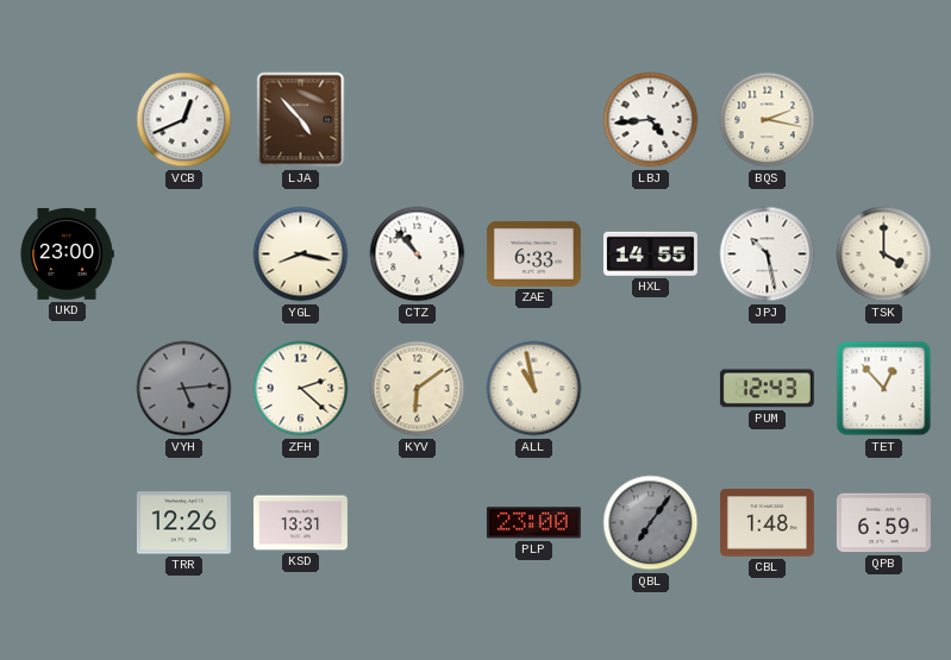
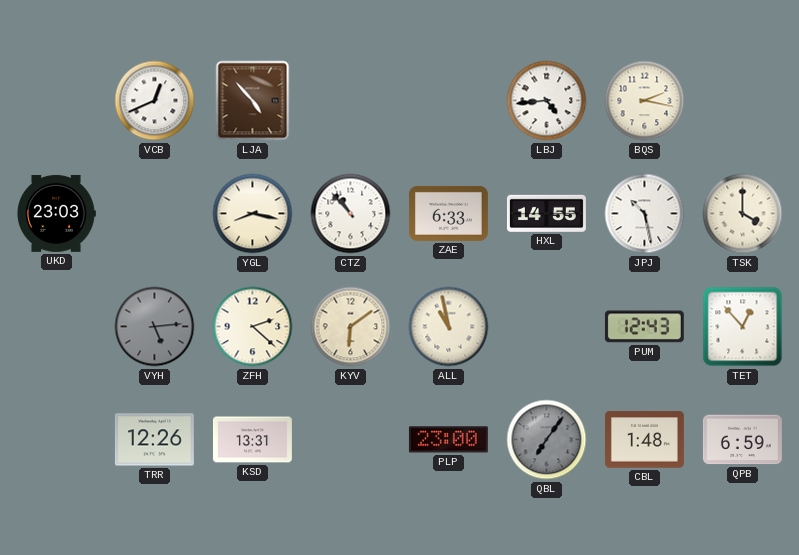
UKD: 23:00 -> 23:03
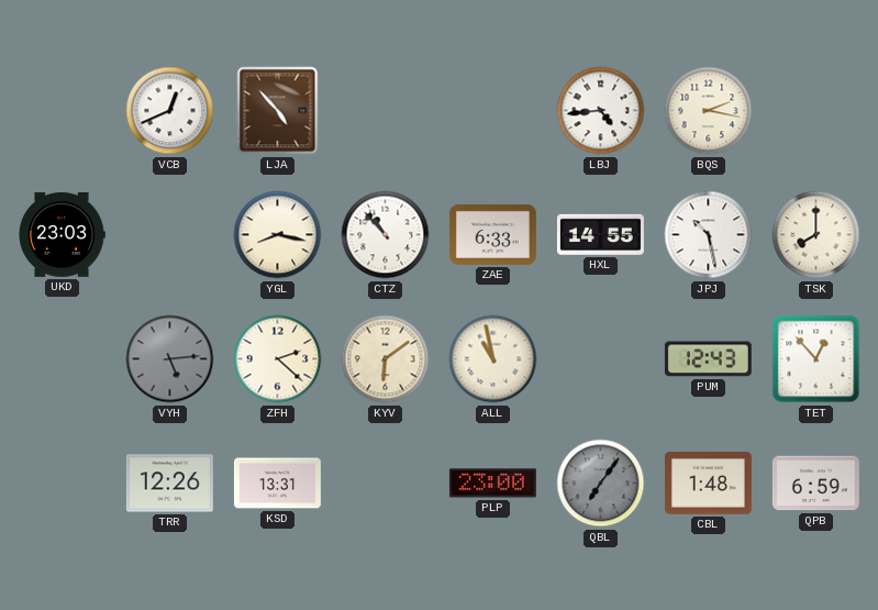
TSK: 4:00 -> 8:00
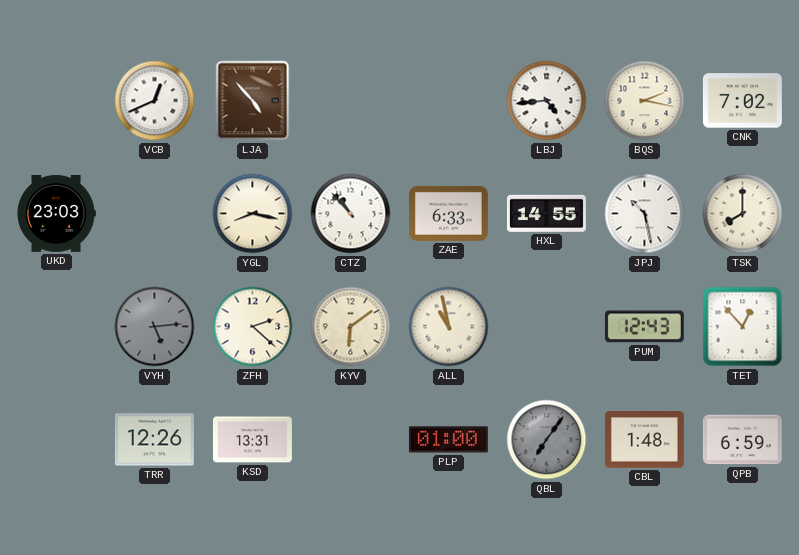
CNK: none -> 7:02
PLP: 23:00 -> 01:00
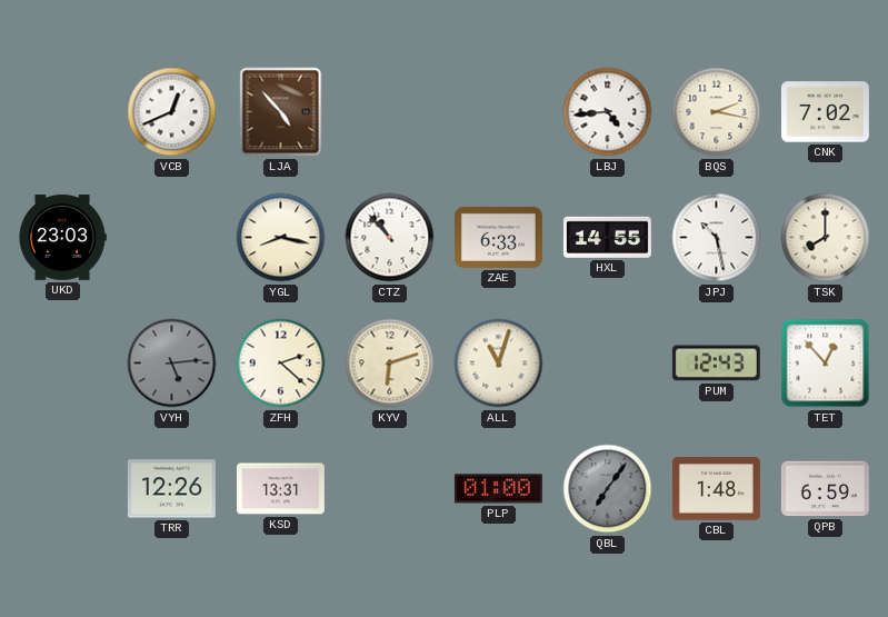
KYV: 6:09 -> 6:12
ALL: 10:58 -> 11:03
